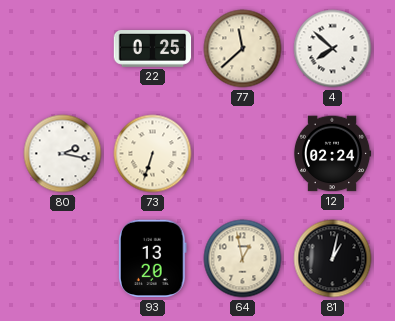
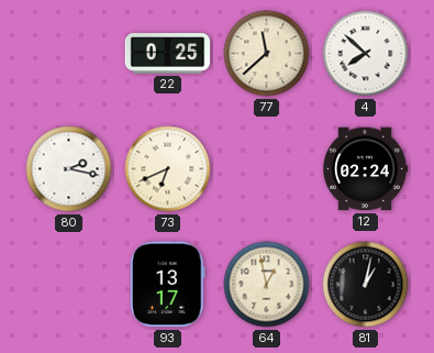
73: 6:33 -> 6:41
93: 13:20 -> 13:17
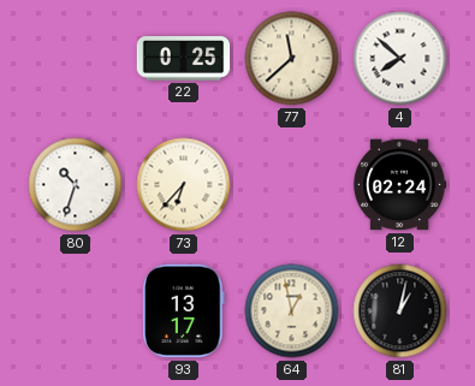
80: 2:17 -> 10:33
73: 6:41 -> 6:37
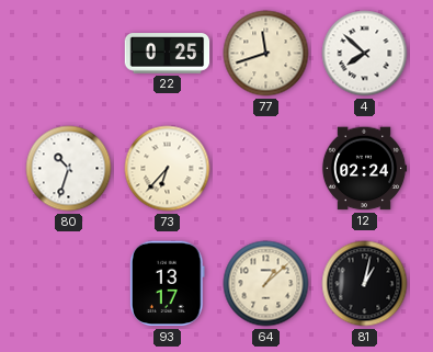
77: 11:38 -> 11:42
64: 12:58 -> 1:08
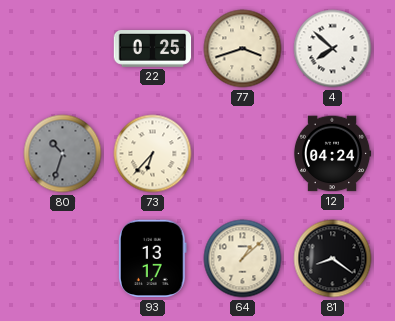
77: 11:42 -> 3:42
80 dial: white -> grey
12: 02:24 -> 04:24
81: 1:02 -> 8:21
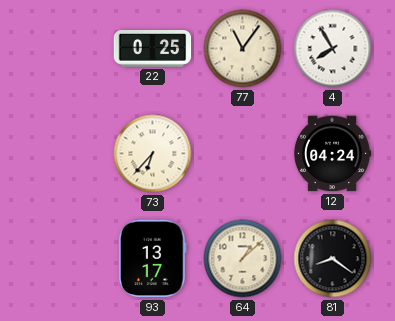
77: 3:42 -> 11:06
4: 7:52 -> 7:55
80: 10:33 -> none
